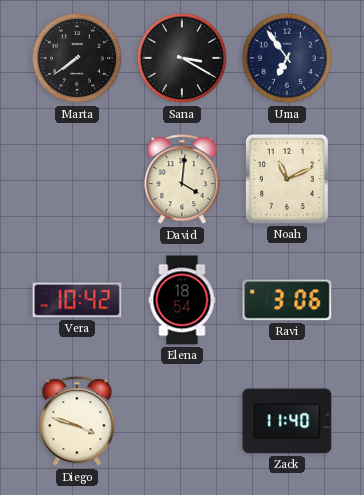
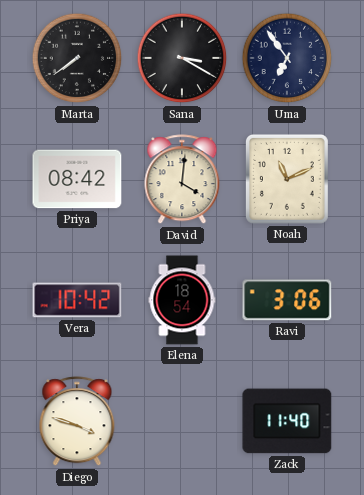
Priya: none -> 08:42
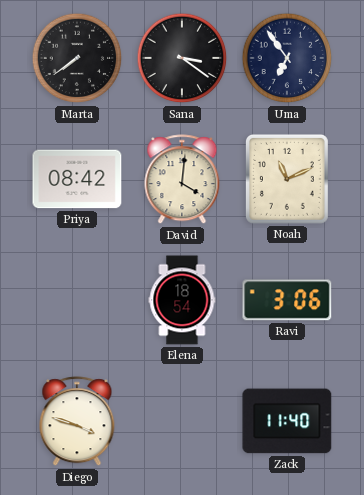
Sana: 3:20 -> 3:21
Vera: 10:42 -> none
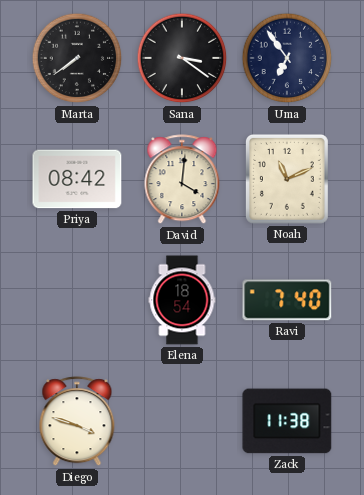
Ravi: 3:06 -> 7:40
Zack: 11:40 -> 11:38
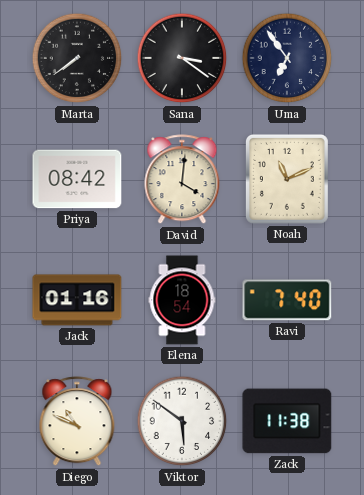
Jack: none -> 01:16
Diego: 3:48 -> 10:49
Viktor: none -> 5:51
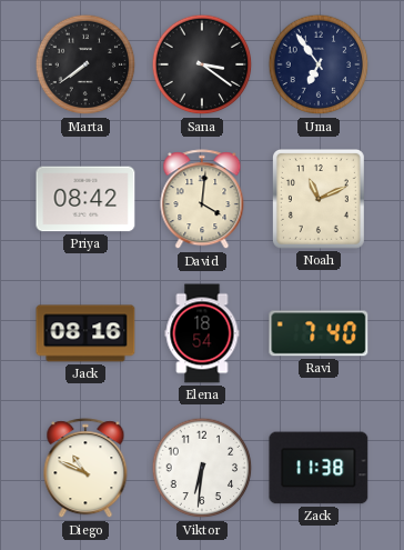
Jack: 01:16 -> 08:16
Viktor: 5:51 -> 6:31
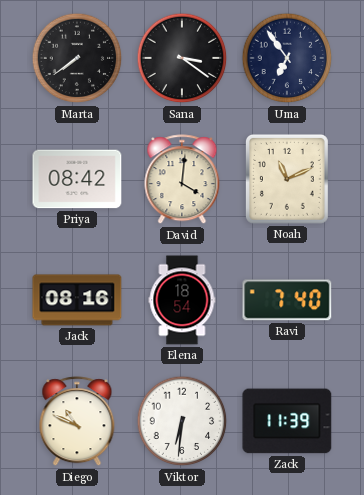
Zack: 11:38 -> 11:39
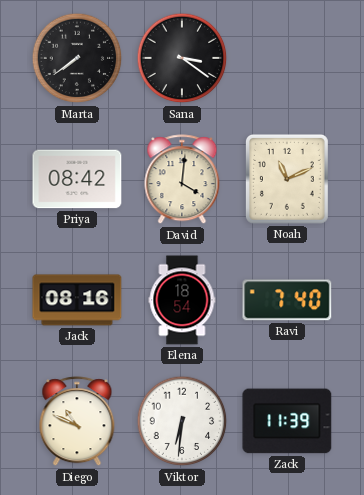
Uma: 6:54 -> none
